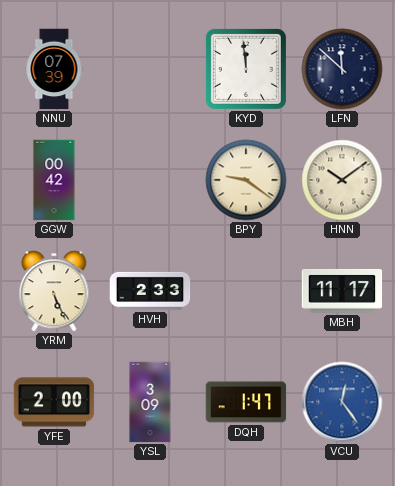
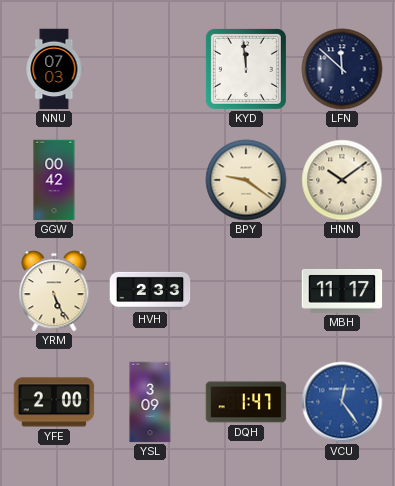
NNU: 07:39 -> 07:03
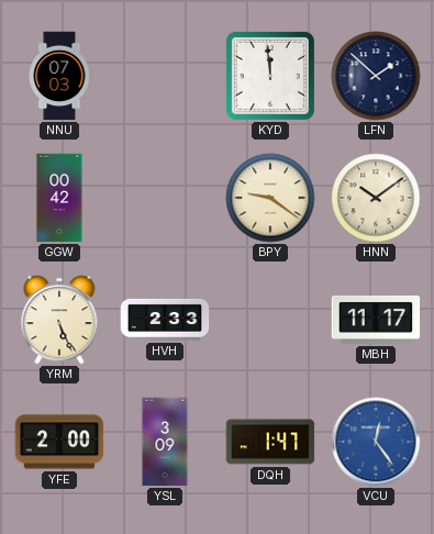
LFN: 11:52 -> 1:52
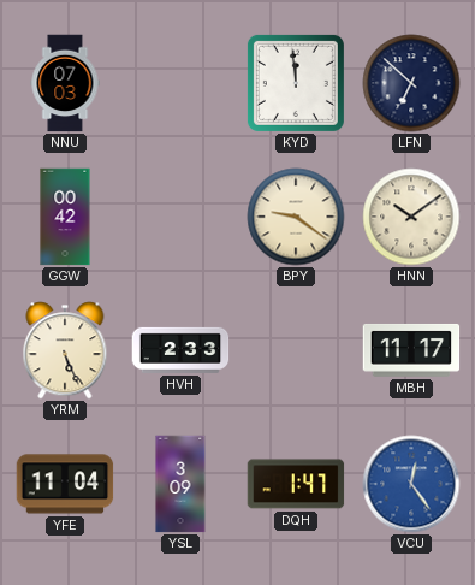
LFN: 1:52 -> 6:52
YFE: 2:00 -> 11:04
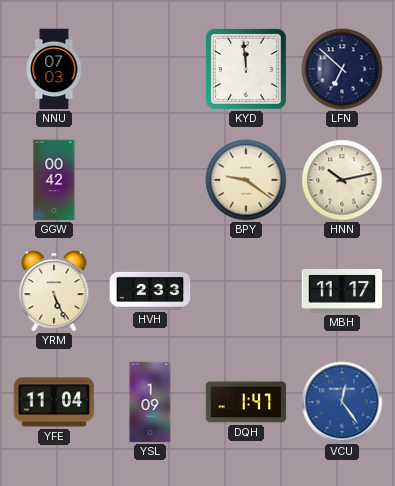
HNN: 10:09 -> 10:13
YSL: 3:09 -> 1:09
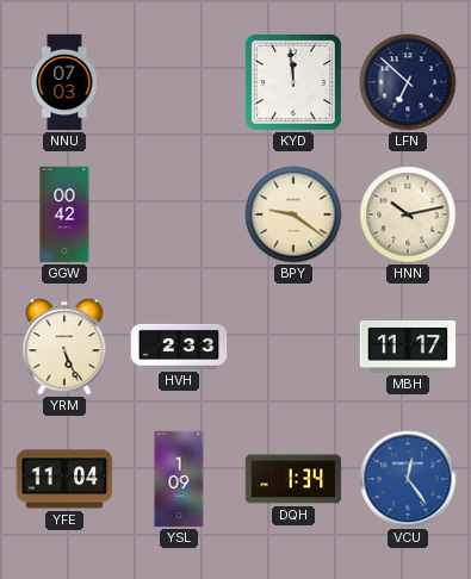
DQH: 1:47 -> 1:34
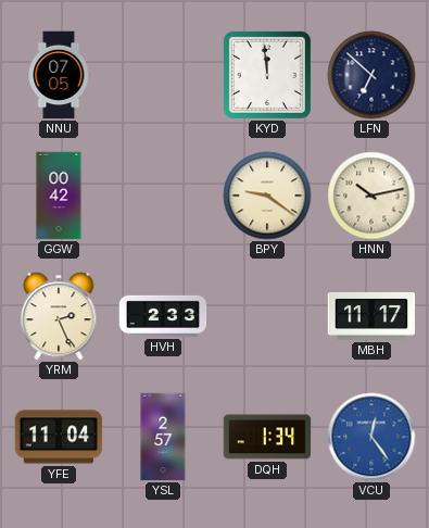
NNU: 07:03 -> 07:05
YRM: 5:26 -> 2:26
YSL: 1:09 -> 2:57
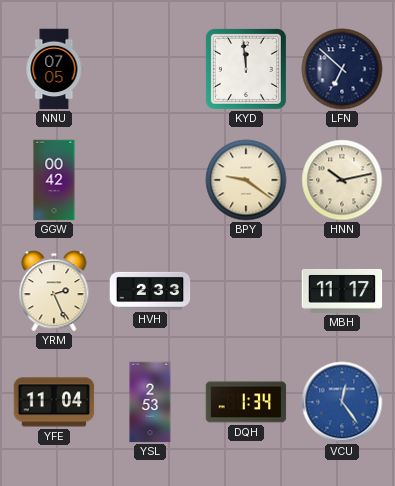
YSL: 2:57 -> 2:53
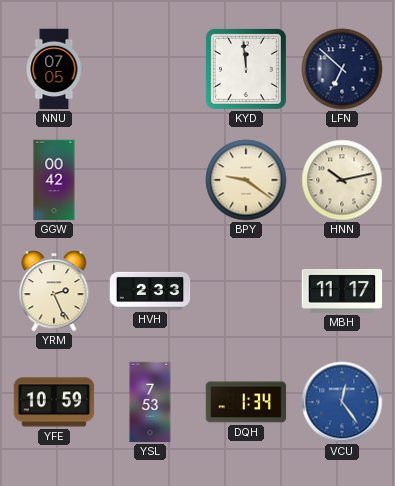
YFE: 11:04 -> 10:59
YSL: 2:53 -> 7:53
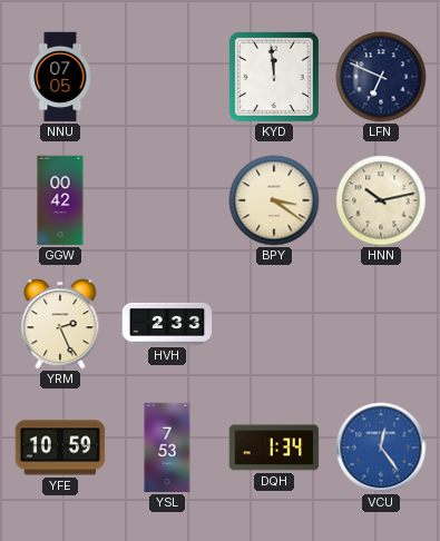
LFN: 6:52 -> 6:49
BPY: 9:21 -> 3:21
MBH: 11:17 -> none
